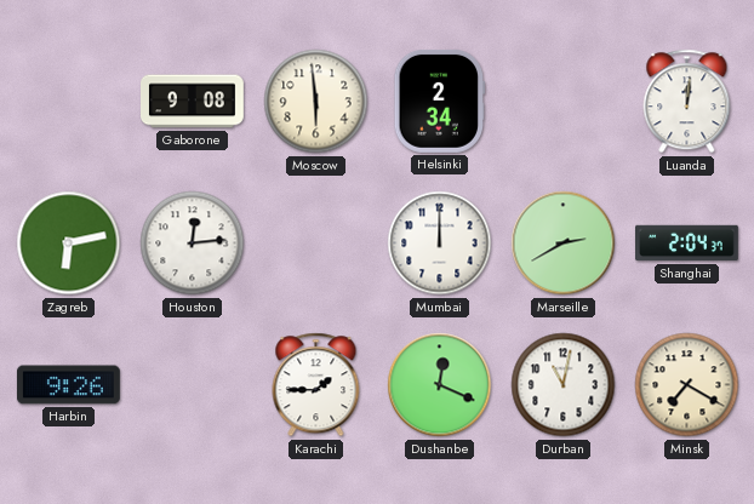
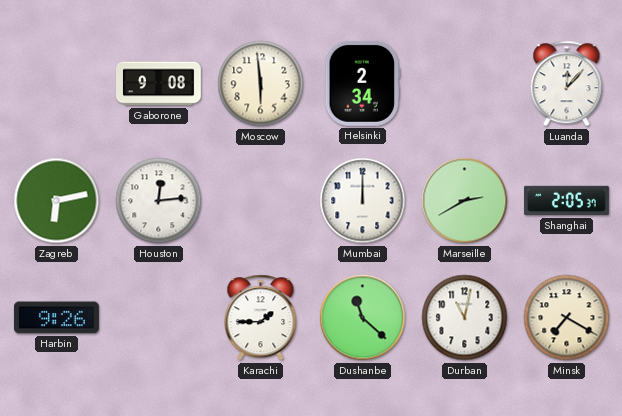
Luanda: 12:01 -> 12:07
Shanghai: 2:04 -> 2:05
Dushanbe: 12:19 -> 11:22
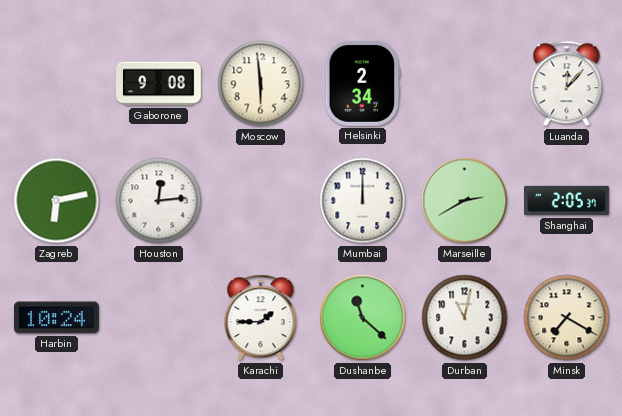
Harbin: 9:26 -> 10:24
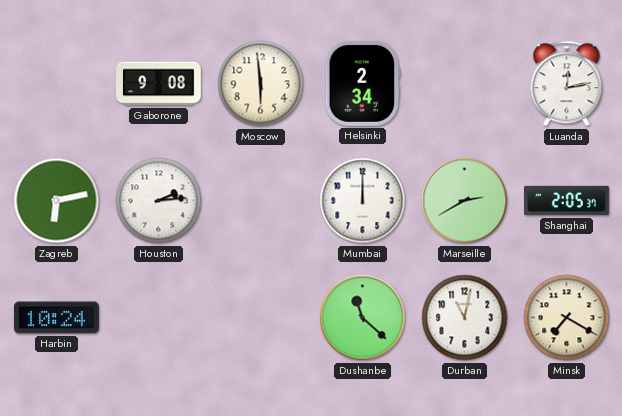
Luanda: 12:07 -> 12:13
Houston: 12:14 -> 2:14
Karachi: 1:45 -> none
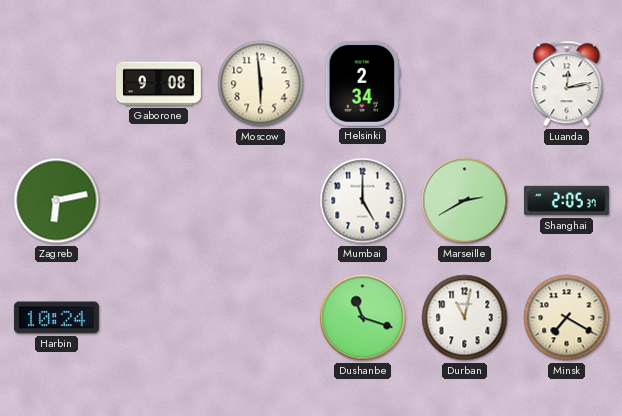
Houston: 2:14 -> none
Mumbai: 12:00 -> 5:00
Dushanbe: 11:22 -> 11:18
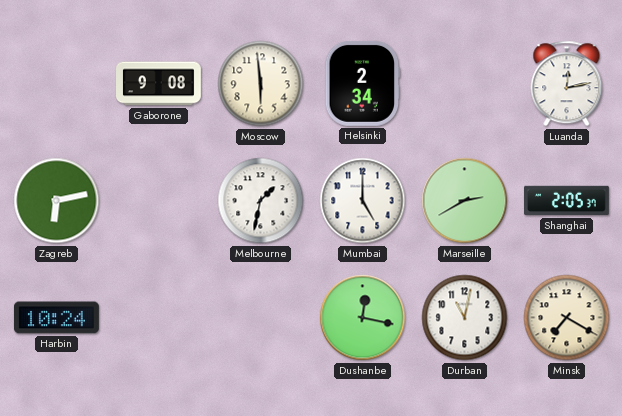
Melbourne: none -> 1:32
Dushanbe: 11:18 -> 12:17
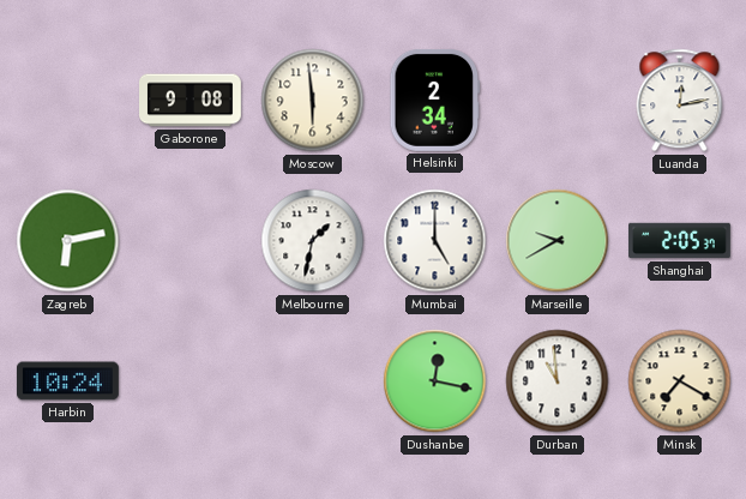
Marseille: 2:40 -> 9:40
Durban: 11:02 -> 10:59
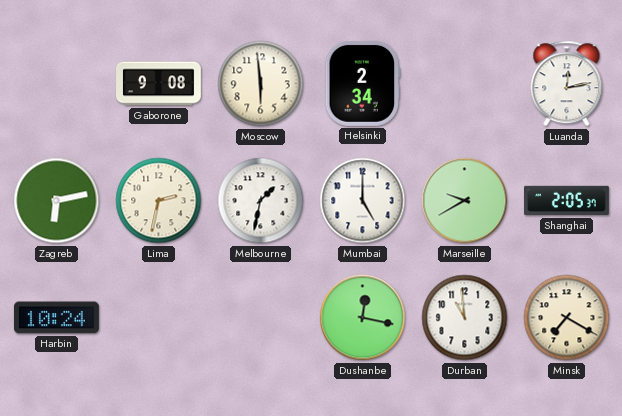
Lima: none -> 2:32
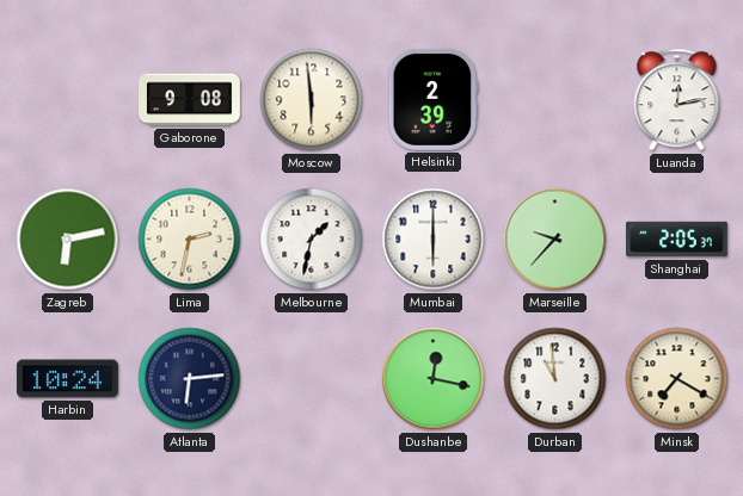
Helsinki: 2:34 -> 2:39
Mumbai: 5:00 -> 6:00
Marseille: 9:40 -> 9:37
Atlanta: none -> 6:14
